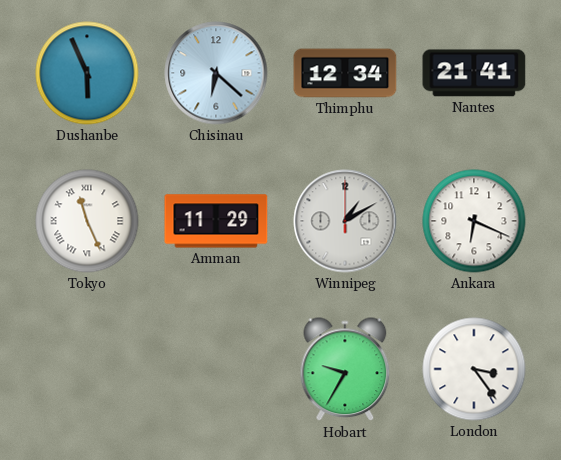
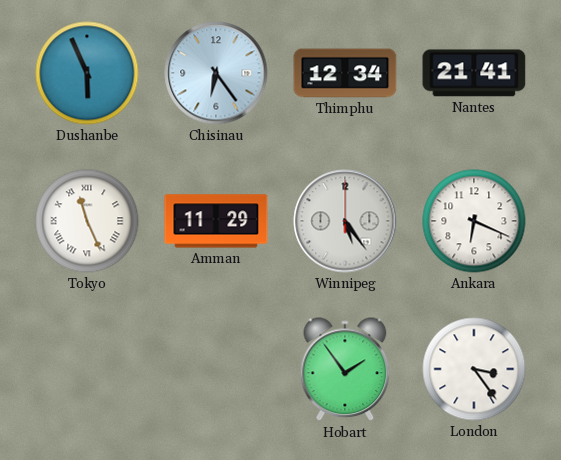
Chisinau: 6:22 -> 6:24
Winnipeg: 1:10 -> 5:24
Hobart: 9:35 -> 1:54
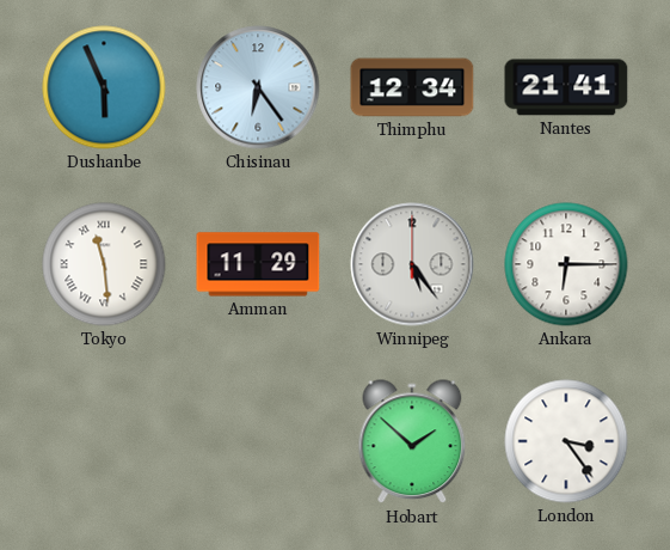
Tokyo: 11:26 -> 11:29
Ankara: 6:19 -> 6:15
Hobart: 1:54 -> 1:52
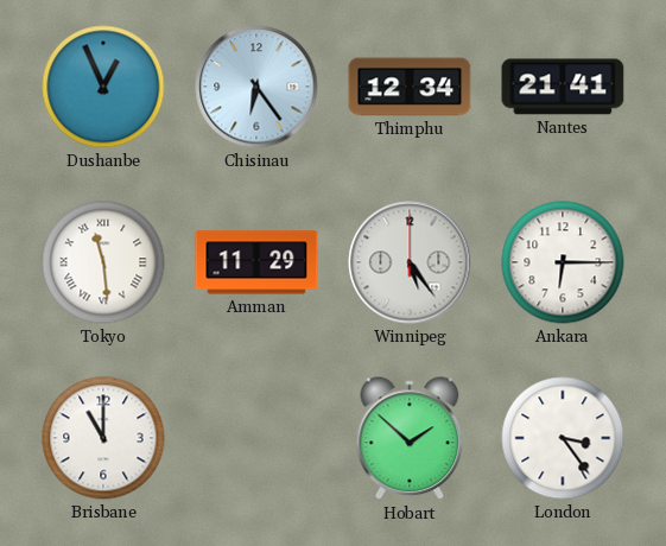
Dushanbe: 5:56 -> 12:56
Brisbane: none -> 11:00
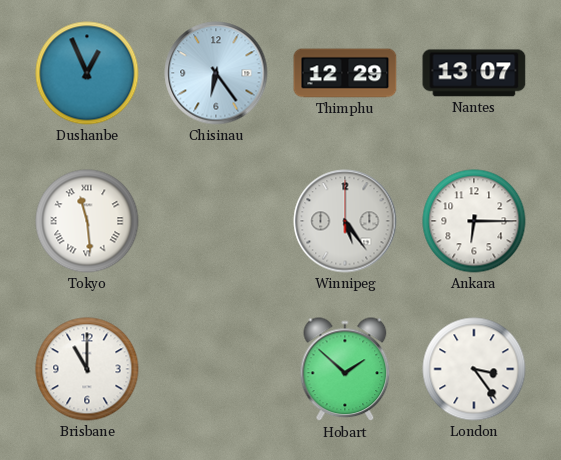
Thimphu: 12:34 -> 12:29
Nantes: 21:41 -> 13:07
Amman: 11:29 -> none
